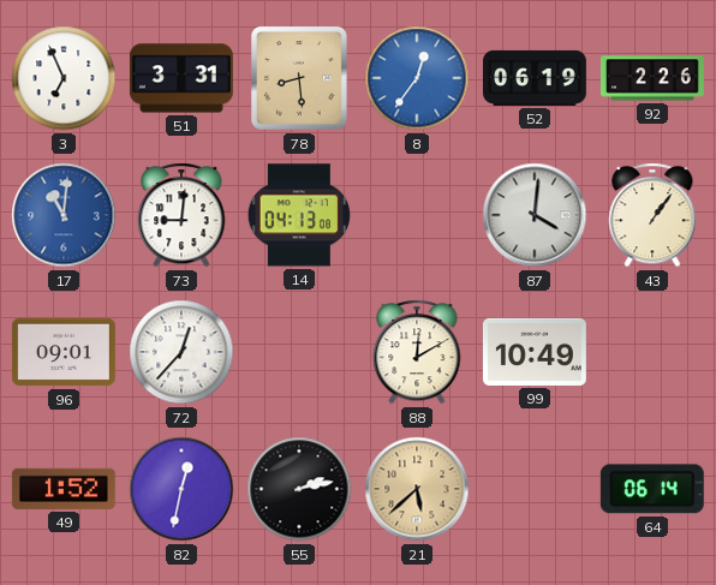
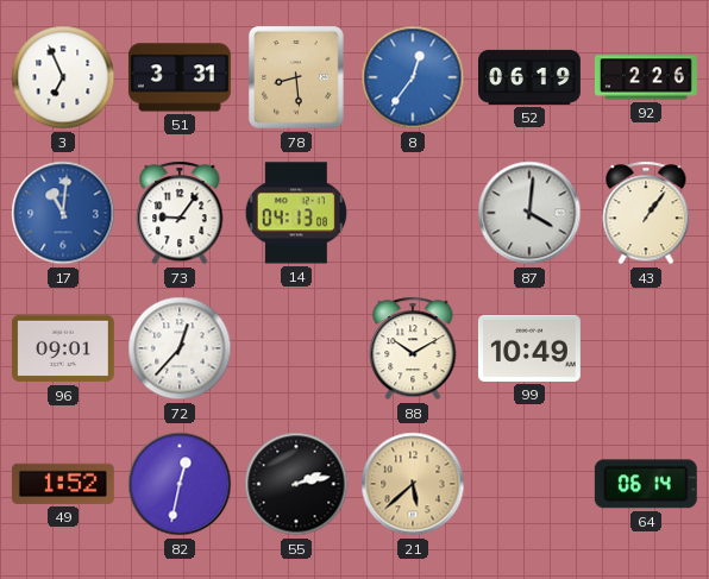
73: 9:01 -> 9:06
88: 12:10 -> 10:10
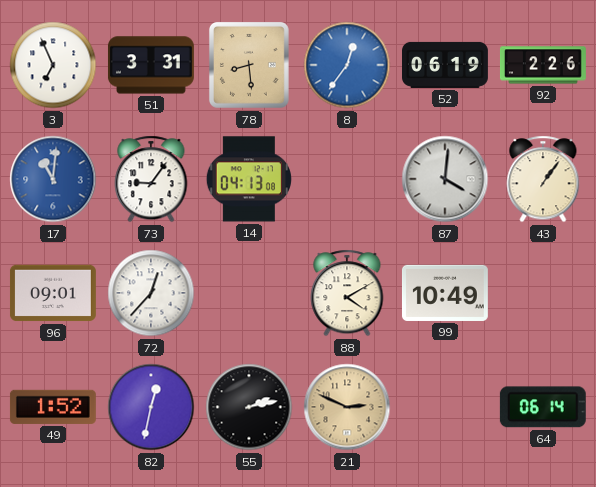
88: 10:10 -> 4:10
21: 5:38 -> 2:49
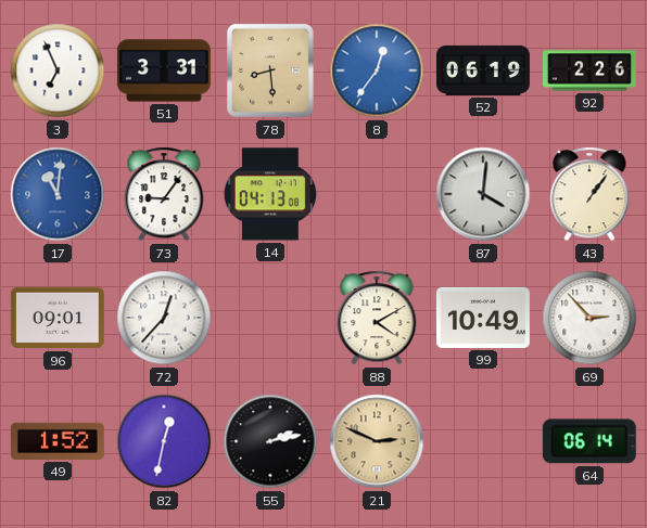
69: none -> 2:53
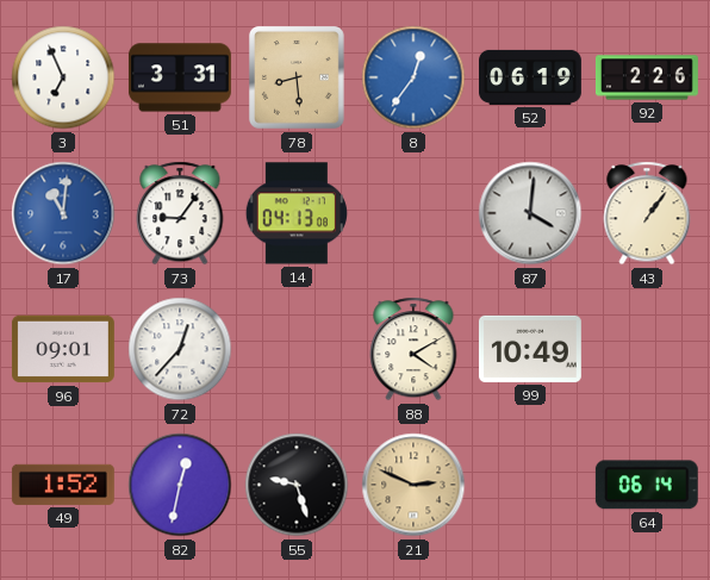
69: 2:53 -> none
55: 2:13 -> 9:27
